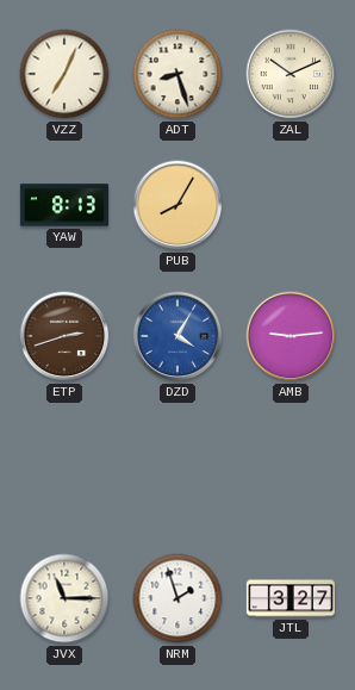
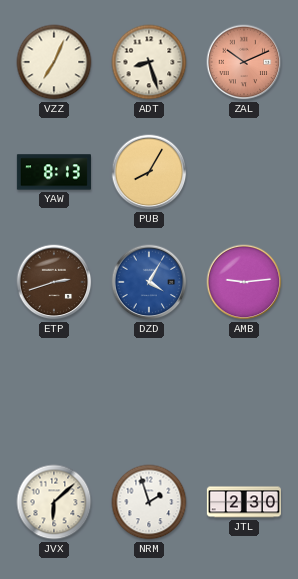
ZAL dial: cream -> salmon
JVX: 11:15 -> 6:08
JTL: 3:27 -> 2:30
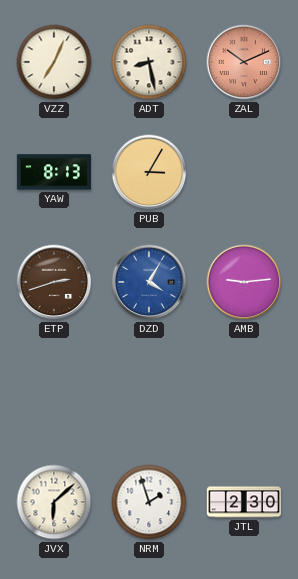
ADT: 8:27 -> 8:28
PUB: 8:05 -> 3:05
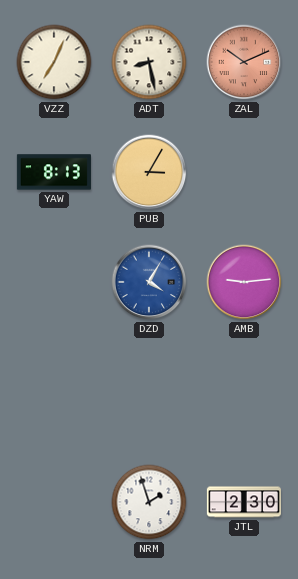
ETP: 2:42 -> none
JVX: 6:08 -> none
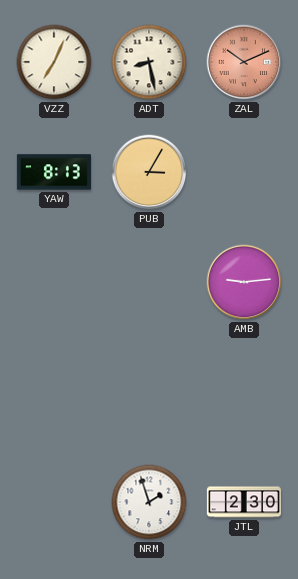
DZD: 4:05 -> none
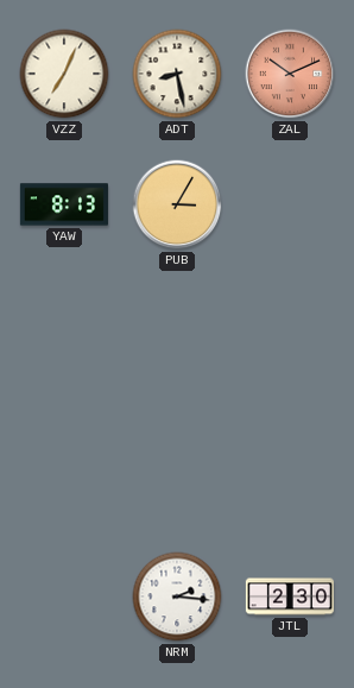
AMB: 9:14 -> none
NRM: 1:57 -> 2:16
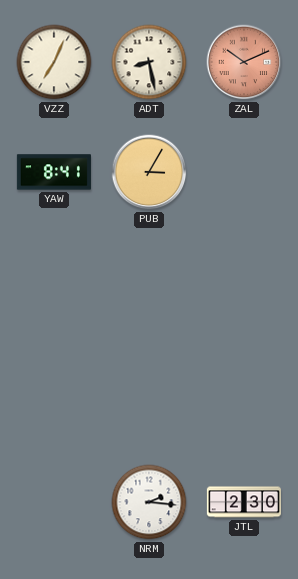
YAW: 8:13 -> 8:41
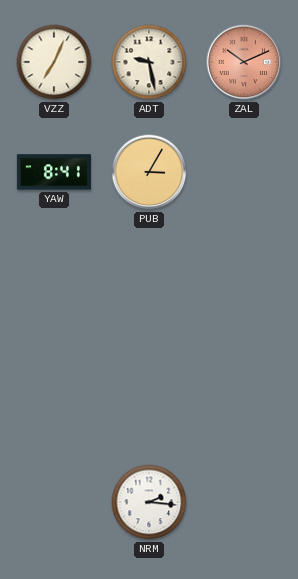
ADT: 8:28 -> 9:28
JTL: 2:30 -> none
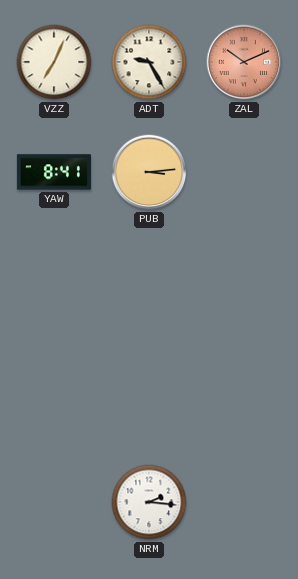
ADT: 9:28 -> 9:25
PUB: 3:05 -> 3:14
